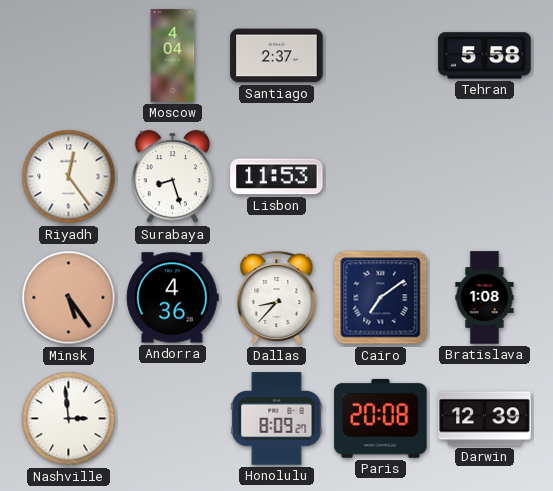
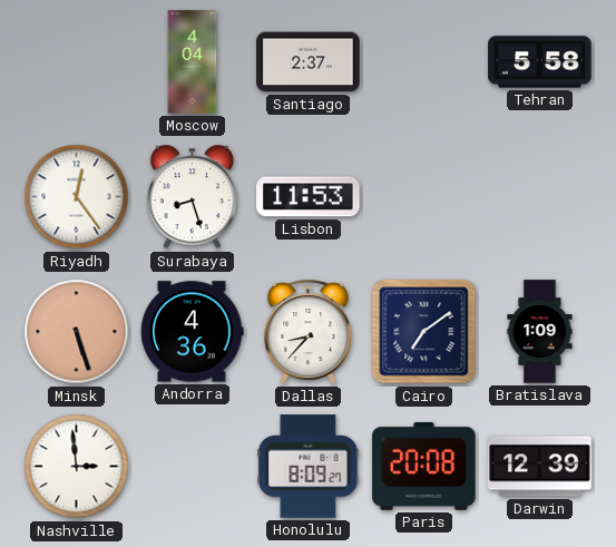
Minsk: 5:24 -> 5:27
Bratislava: 1:08 -> 1:09
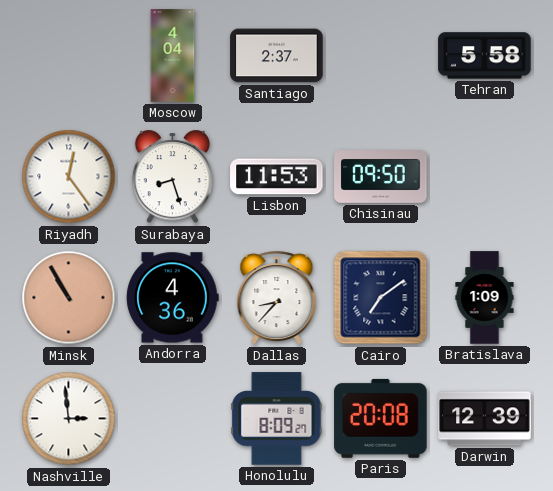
Chisinau: none -> 09:50
Minsk: 5:27 -> 10:55
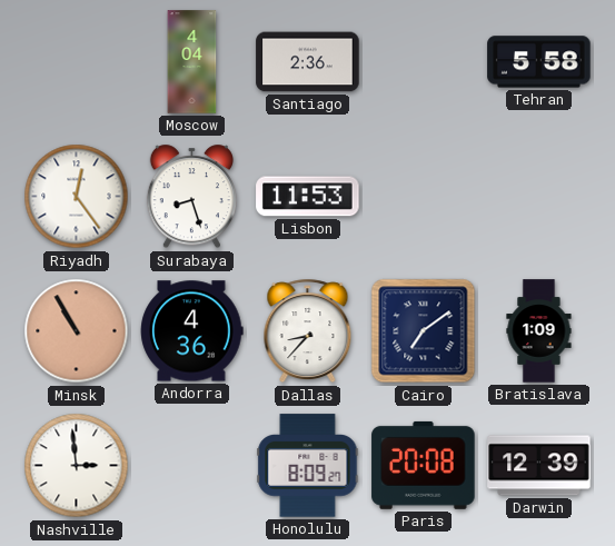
Santiago: 2:37 -> 2:36
Chisinau: 09:50 -> none
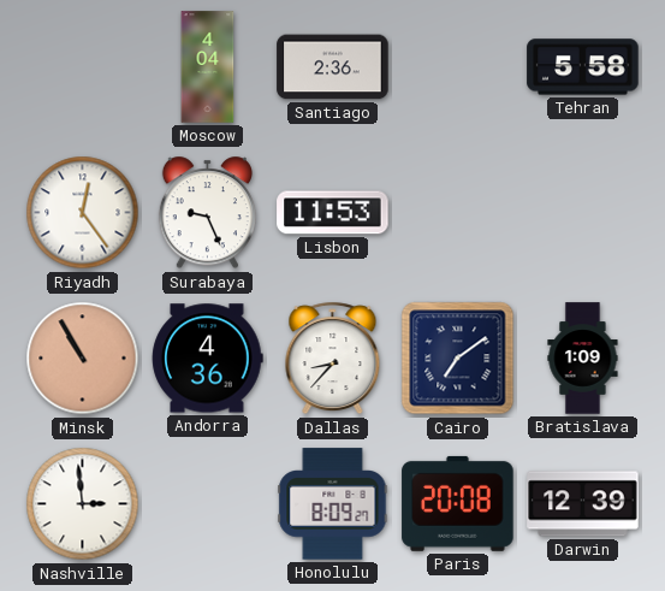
Surabaya: 8:27 -> 9:26
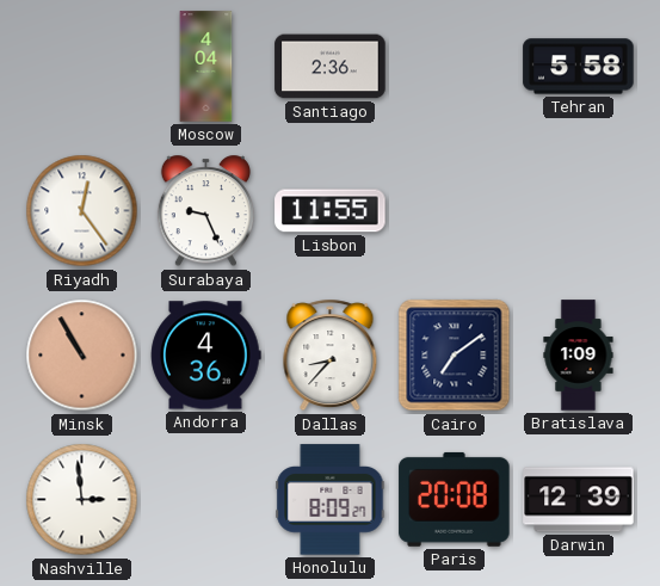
Lisbon: 11:53 -> 11:55
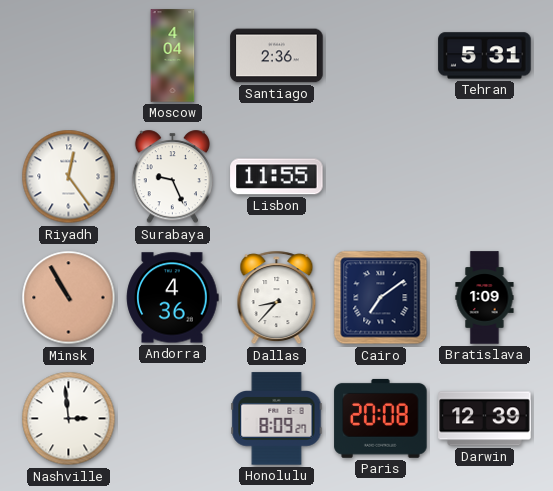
Tehran: 5:58 -> 5:31
